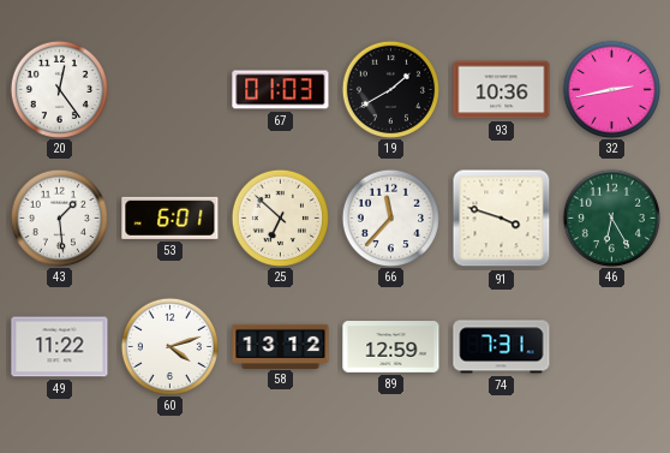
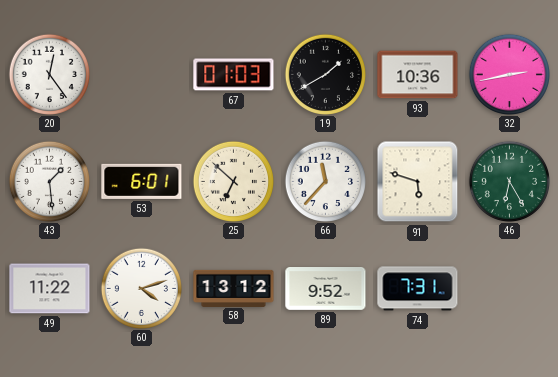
91: 3:48 -> 5:48
89: 12:59 -> 9:52
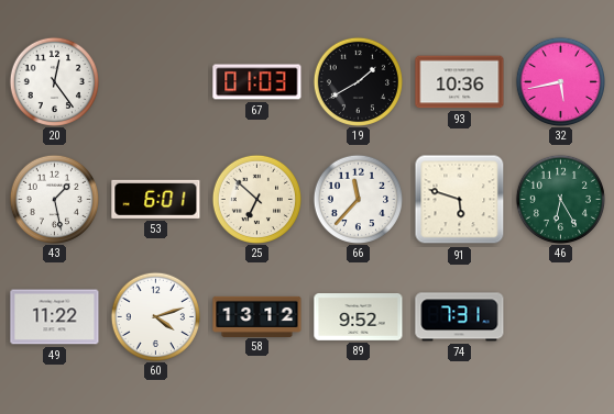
32: 2:43 -> 5:43
43: 1:29 -> 1:28
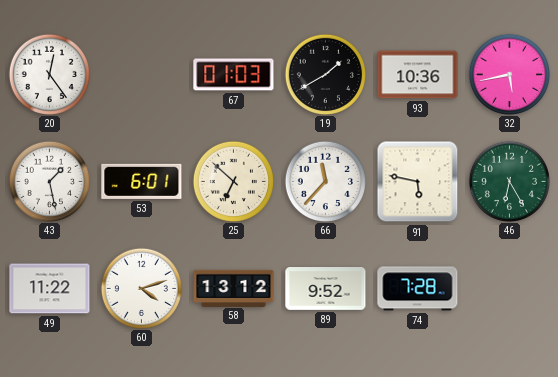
91: 5:48 -> 5:47
74: 7:31 -> 7:28
